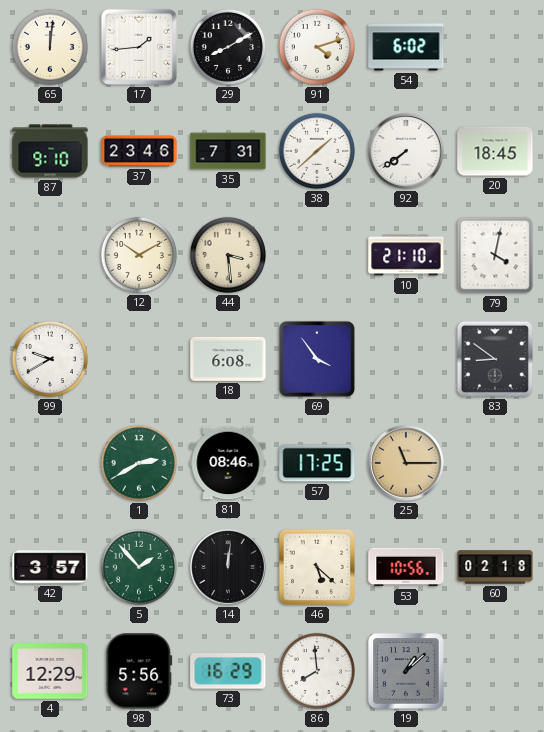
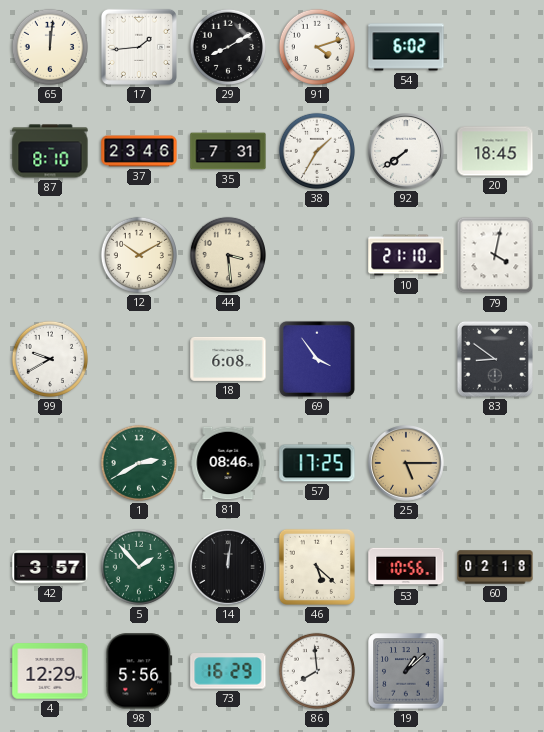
87: 9:10 -> 8:10
38: 1:38 -> 1:35
25: 11:15 -> 5:15
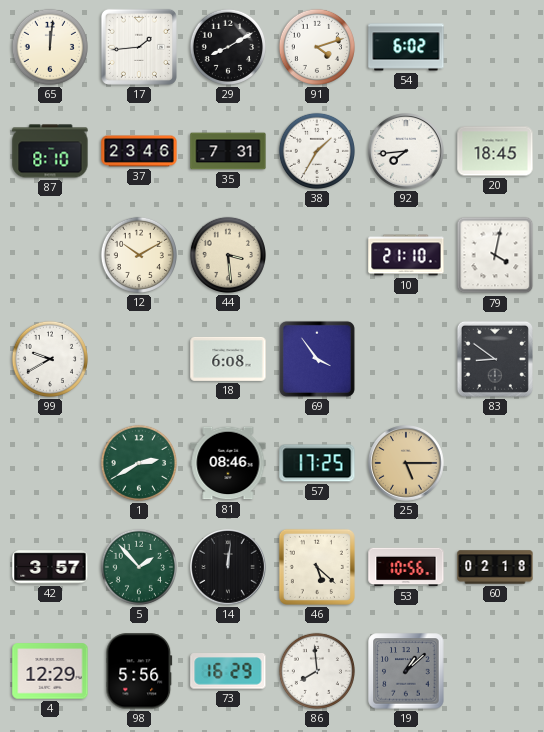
92: 7:39 -> 7:44
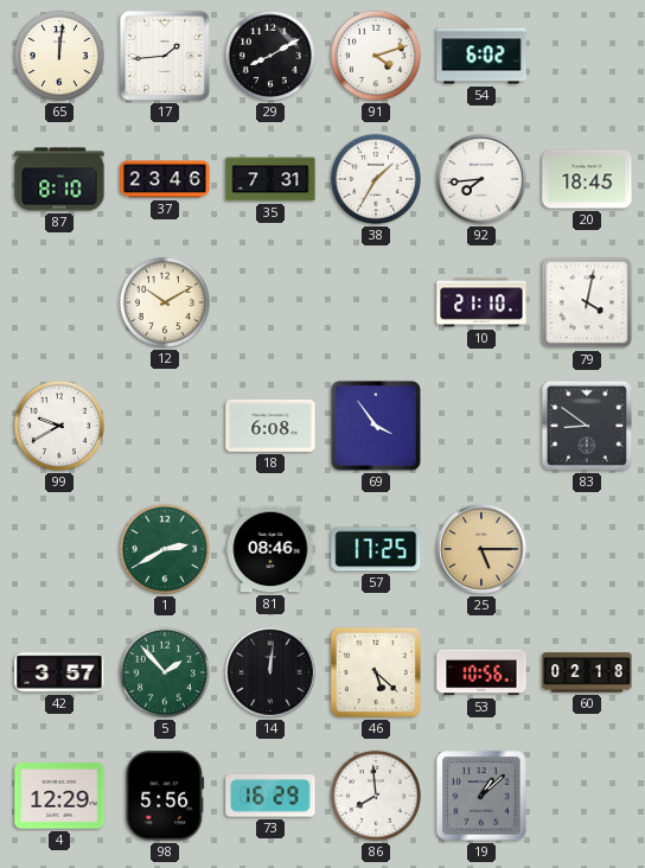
44: 3:29 -> none
